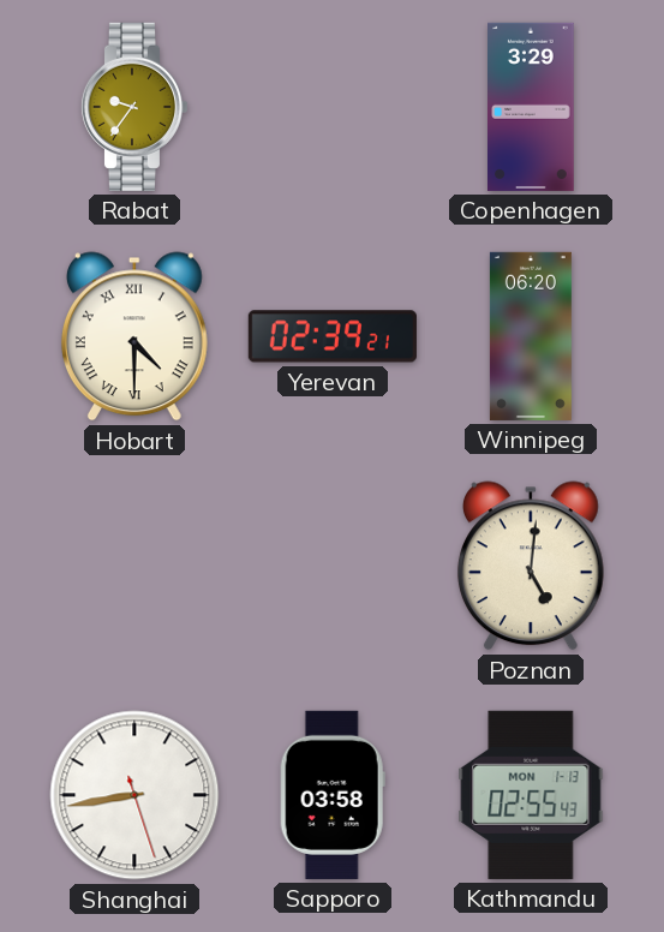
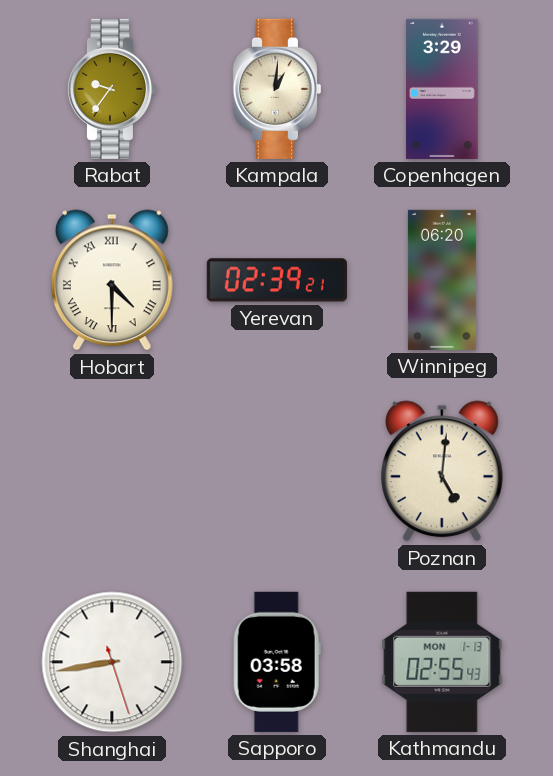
Kampala: none -> 1:01
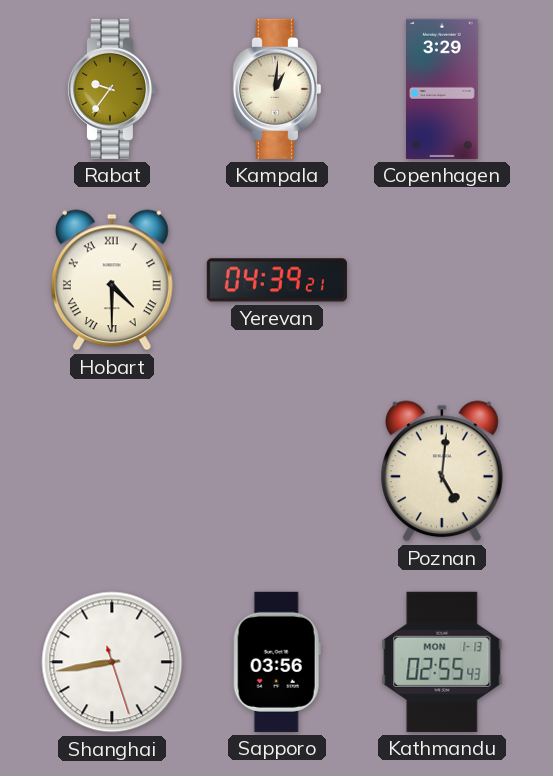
Yerevan: 02:39 -> 04:39
Winnipeg: 06:20 -> none
Sapporo: 03:58 -> 03:56
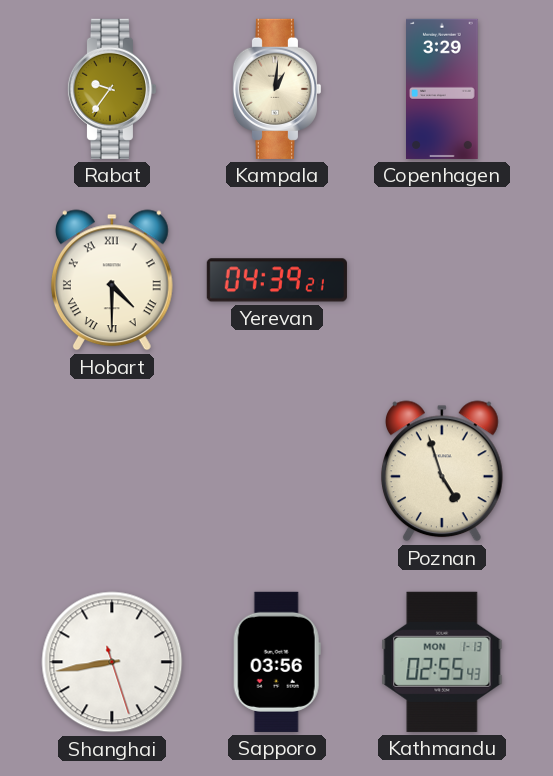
Poznan: 5:01 -> 4:57
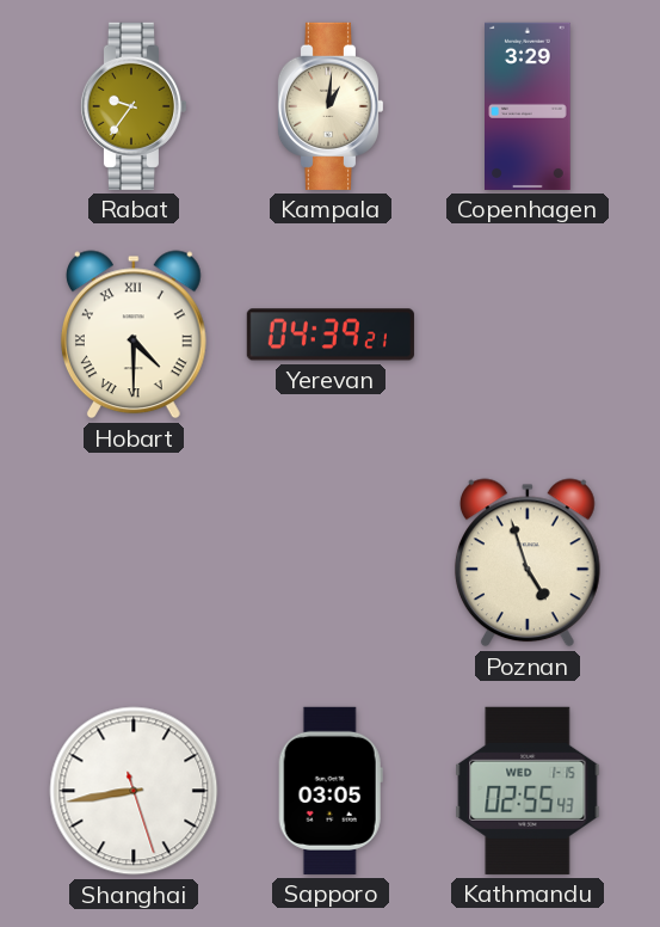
Sapporo: 03:56 -> 03:05
Kathmandu date: MON 1-13 -> WED 1-15
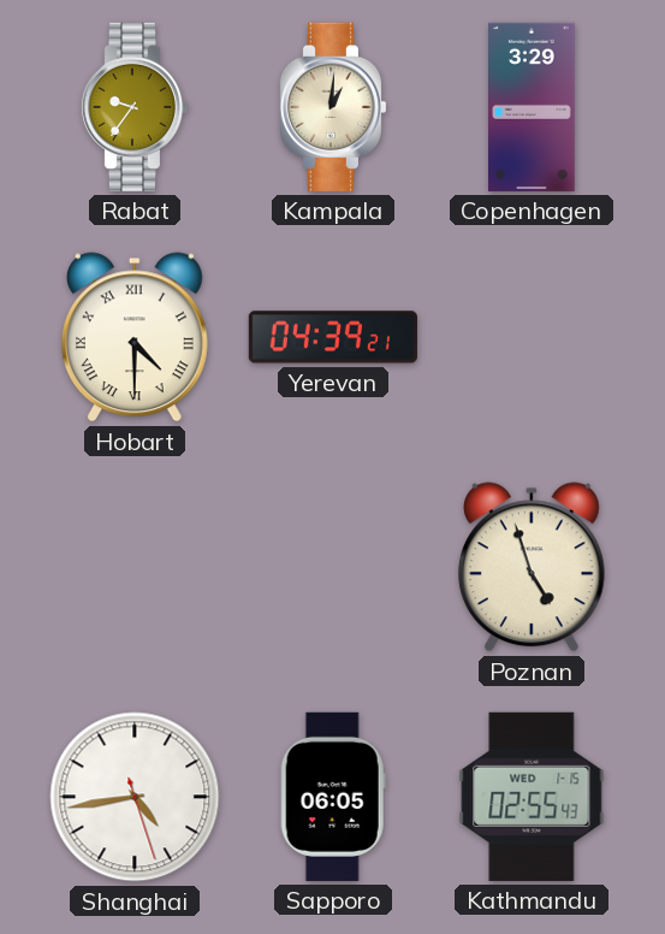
Shanghai: 8:43 -> 4:43
Sapporo: 03:05 -> 06:05
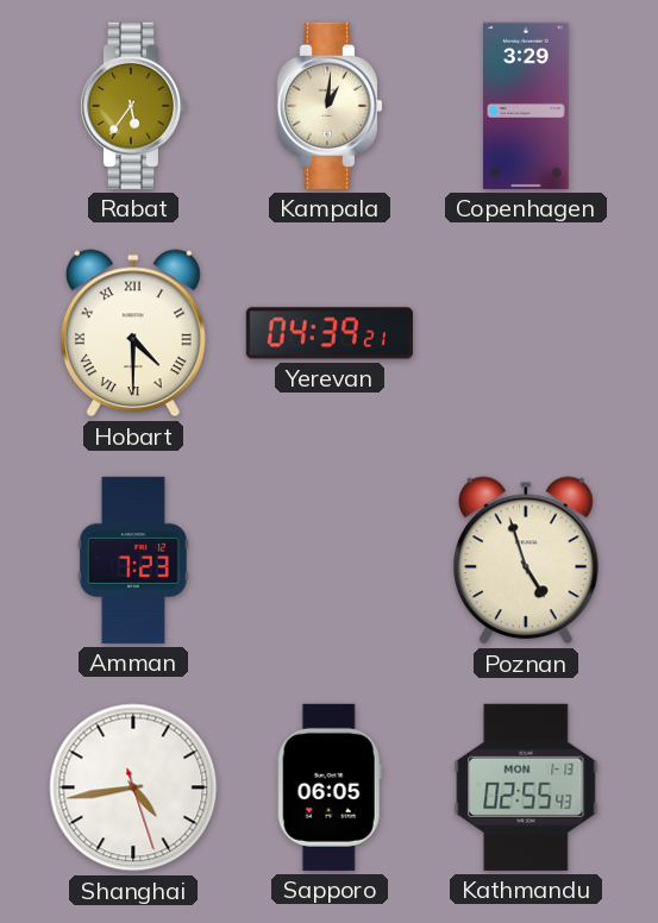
Rabat: 9:36 -> 5:36
Amman: none -> 7:23
Kathmandu date: WED 1-15 -> MON 1-13
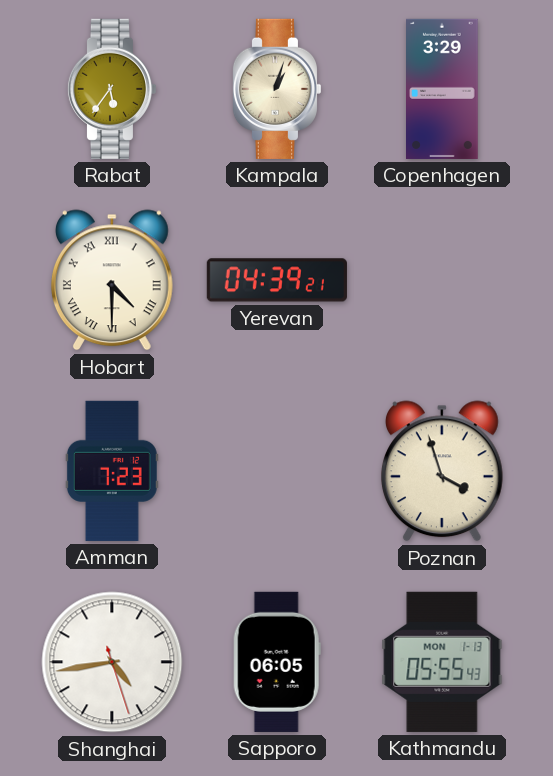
Kampala: 1:01 -> 1:03
Poznan: 4:57 -> 3:57
Kathmandu: 02:55 -> 05:55
